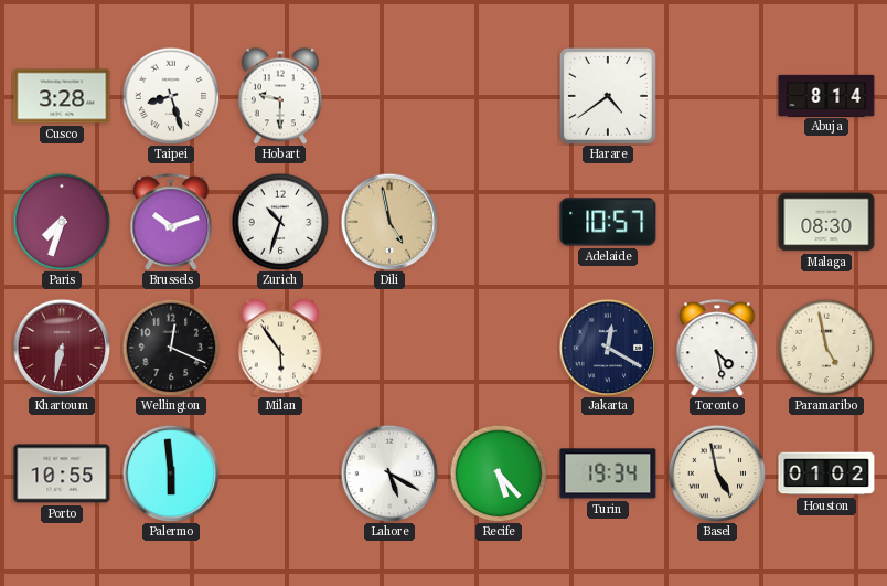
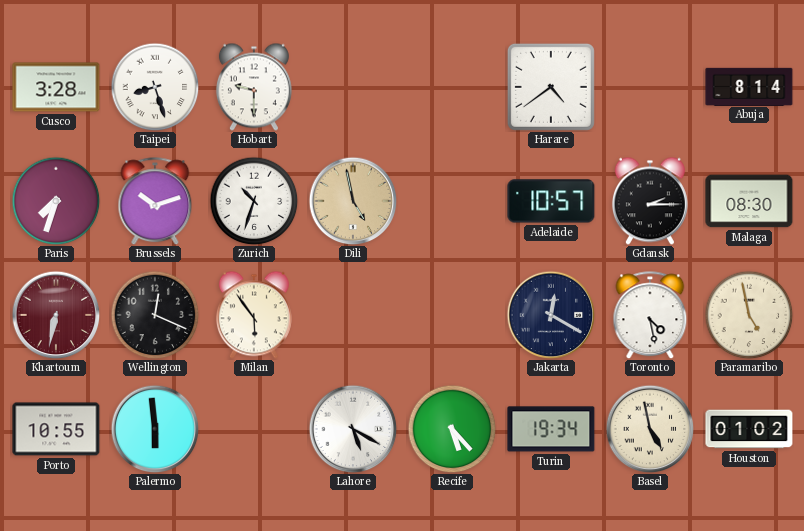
Gdansk: none -> 2:15
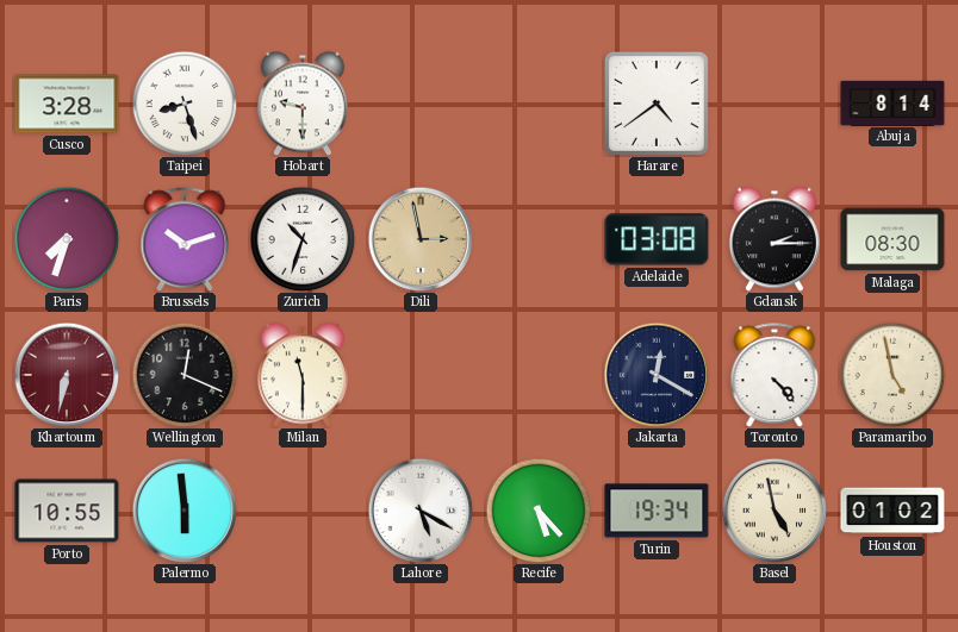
Dili: 4:58 -> 2:58
Adelaide: 10:57 -> 03:08
Milan: 5:54 -> 11:30
Toronto: 4:28 -> 4:23
